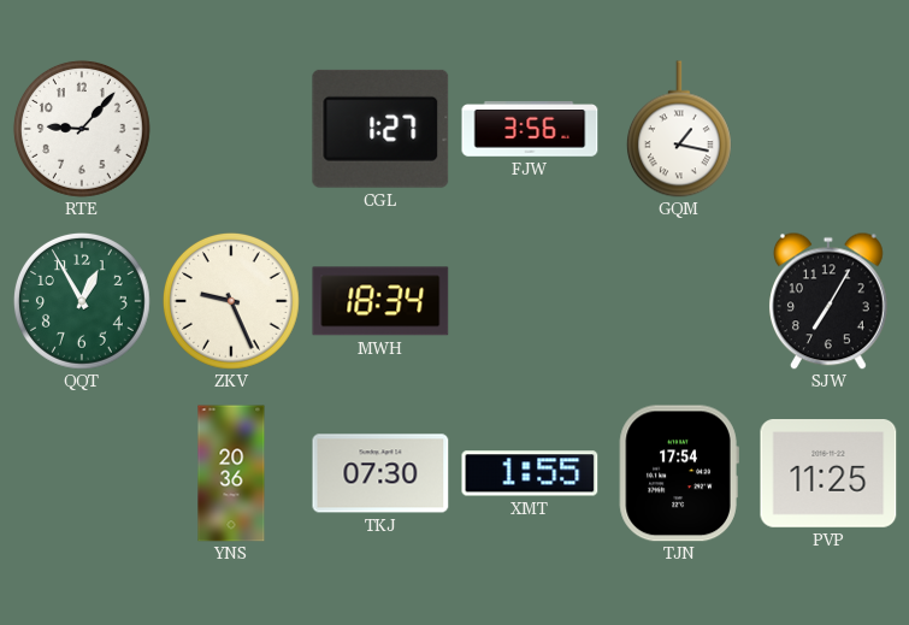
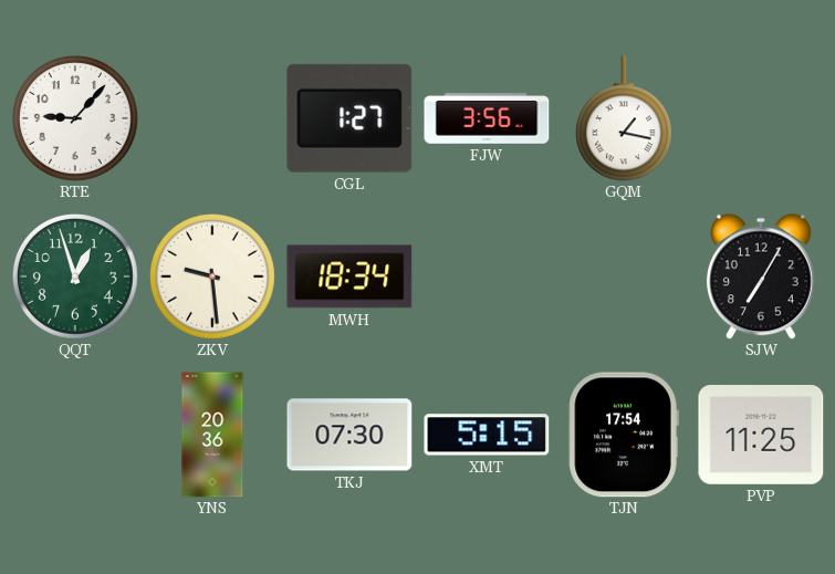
QQT: 12:55 -> 12:57
ZKV: 9:26 -> 9:29
XMT: 1:55 -> 5:15
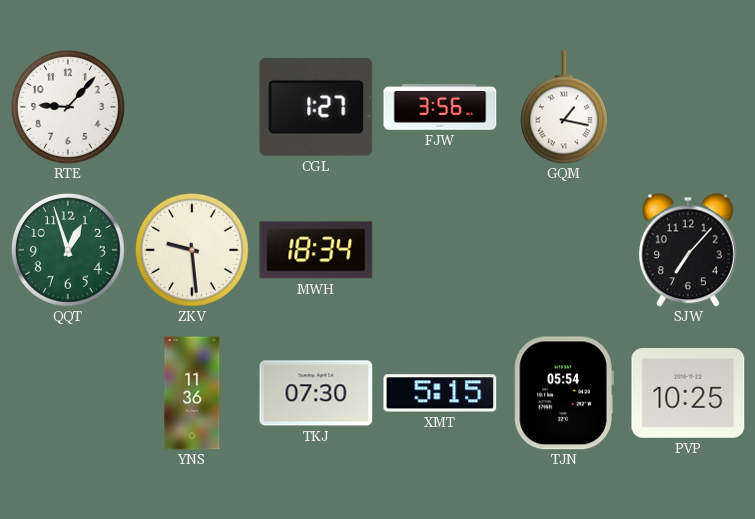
SJW: 7:05 -> 7:07
YNS: 20:36 -> 11:36
TJN: 17:54 -> 05:54
PVP: 11:25 -> 10:25
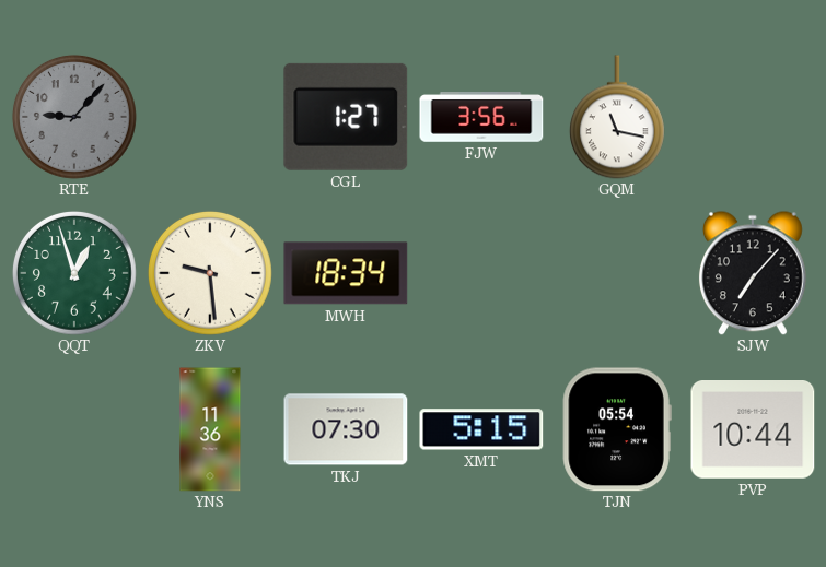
RTE dial: white -> grey
GQM: 1:17 -> 11:17
PVP: 10:25 -> 10:44
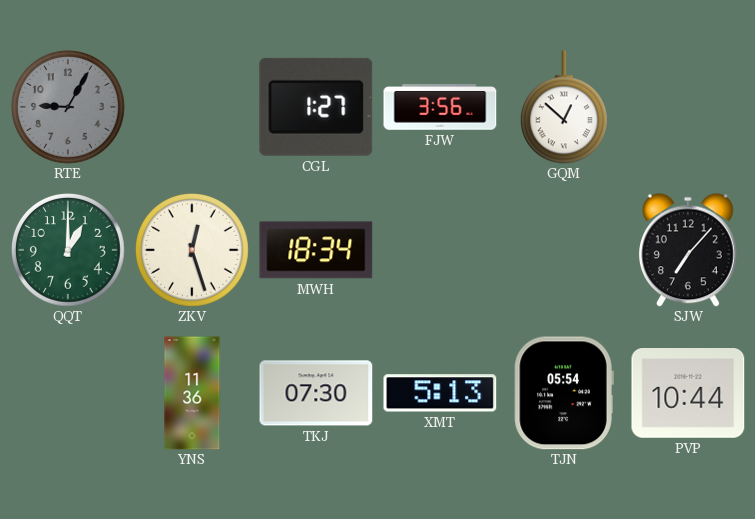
RTE: 9:07 -> 9:05
GQM: 11:17 -> 12:52
QQT: 12:57 -> 1:00
ZKV: 9:29 -> 12:27
XMT: 5:15 -> 5:13
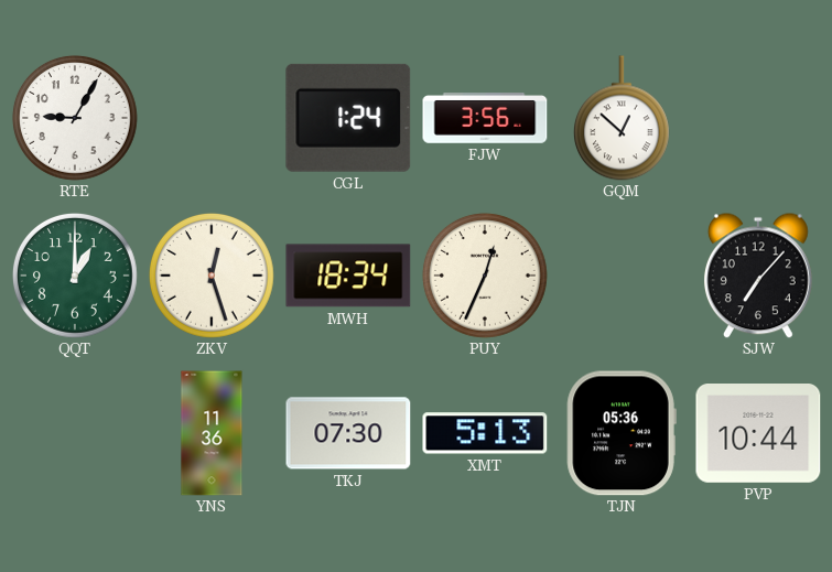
RTE dial: grey -> white
CGL: 1:27 -> 1:24
PUY: none -> 12:34
TJN: 05:54 -> 05:36
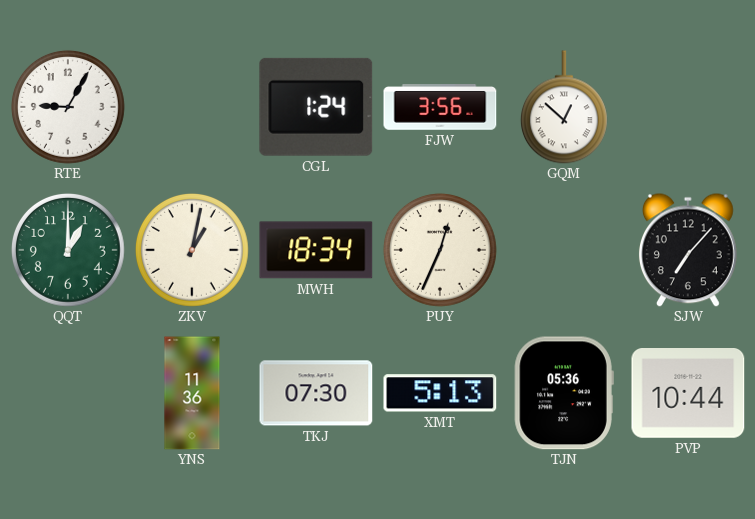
ZKV: 12:27 -> 1:02
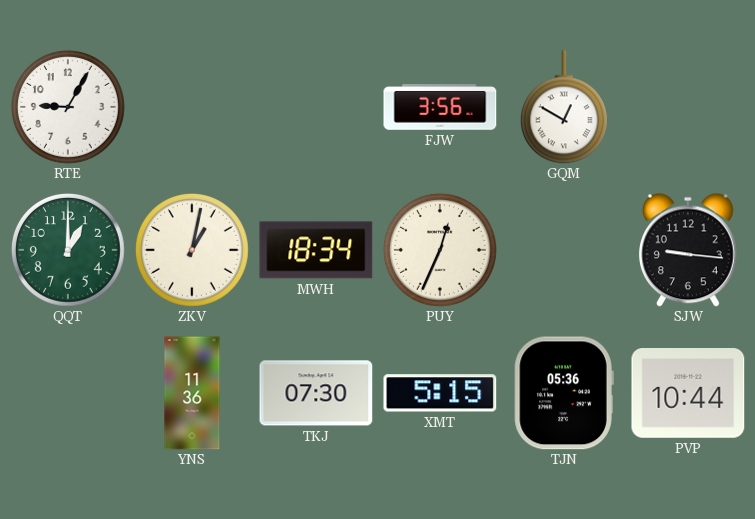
CGL: 1:24 -> none
GQM: 12:52 -> 12:50
SJW: 7:07 -> 9:16
XMT: 5:13 -> 5:15
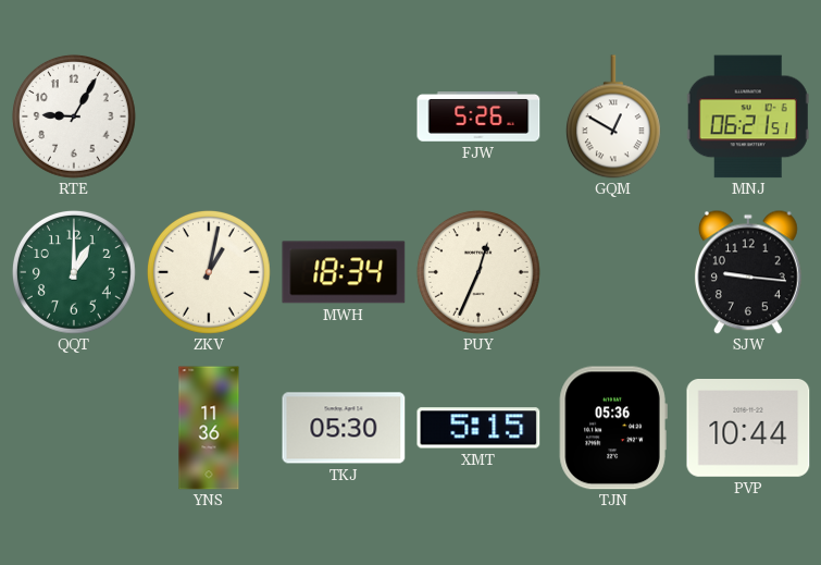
FJW: 3:56 -> 5:26
MNJ: none -> 06:21
TKJ: 07:30 -> 05:30
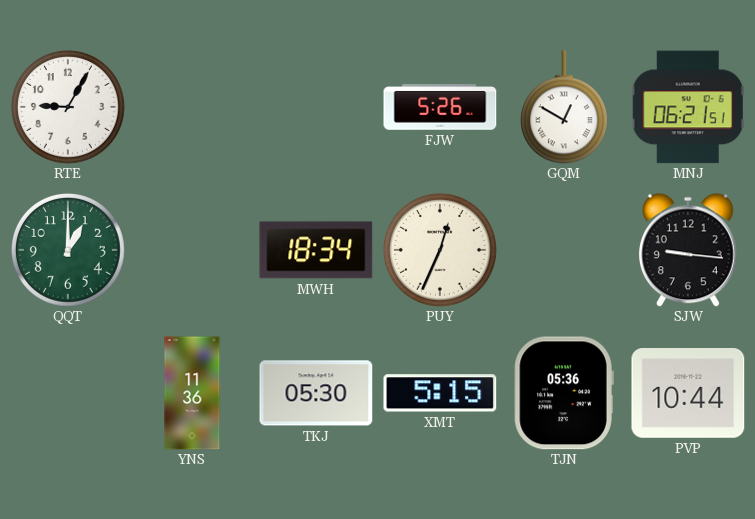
ZKV: 1:02 -> none
